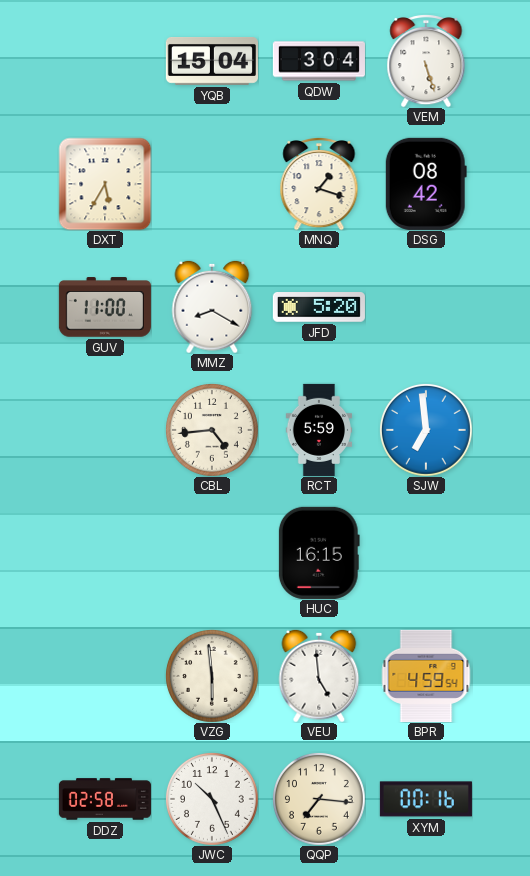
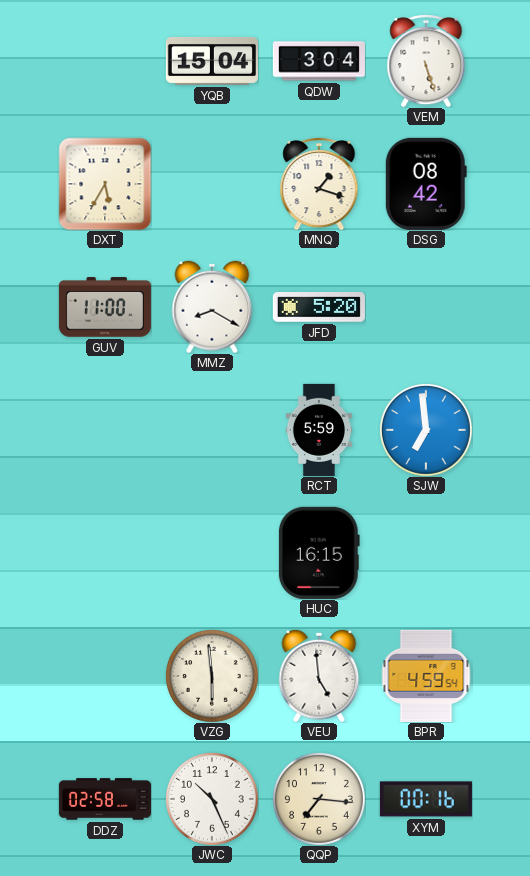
CBL: 4:44 -> none
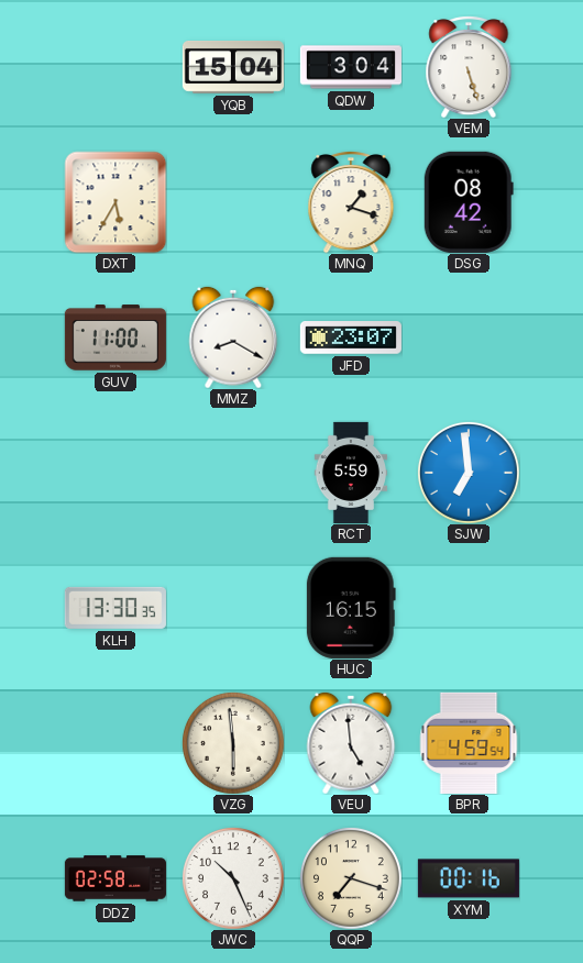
JFD: 5:20 -> 23:07
KLH: none -> 13:30
QQP: 7:16 -> 7:18
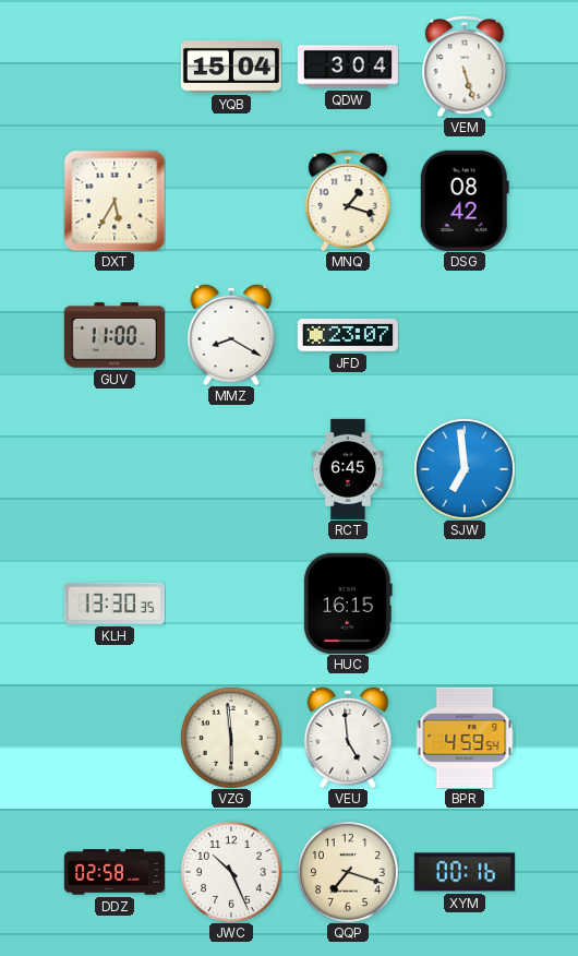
RCT: 5:59 -> 6:45
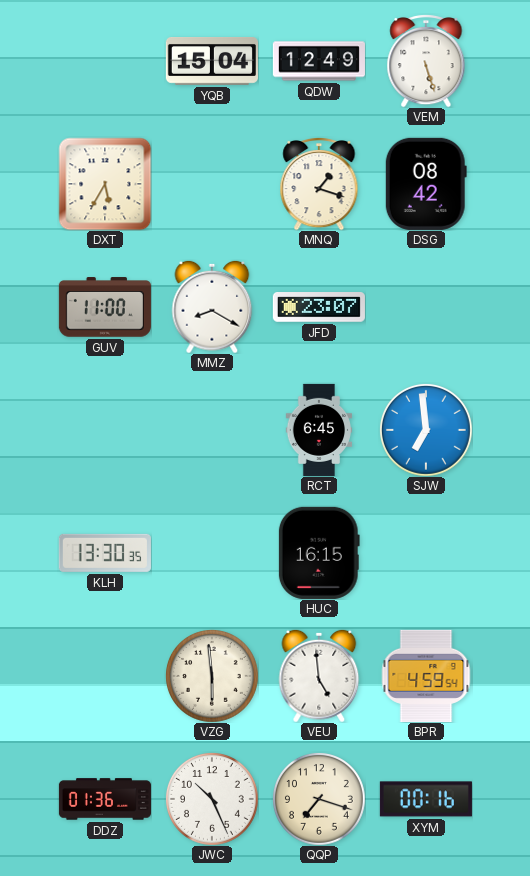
QDW: 3:04 -> 12:49
DDZ: 02:58 -> 01:36
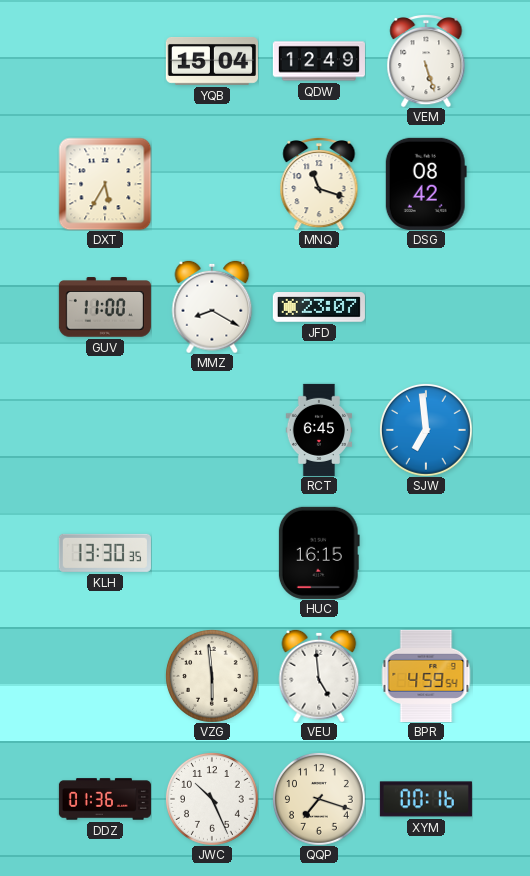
MNQ: 1:18 -> 11:18
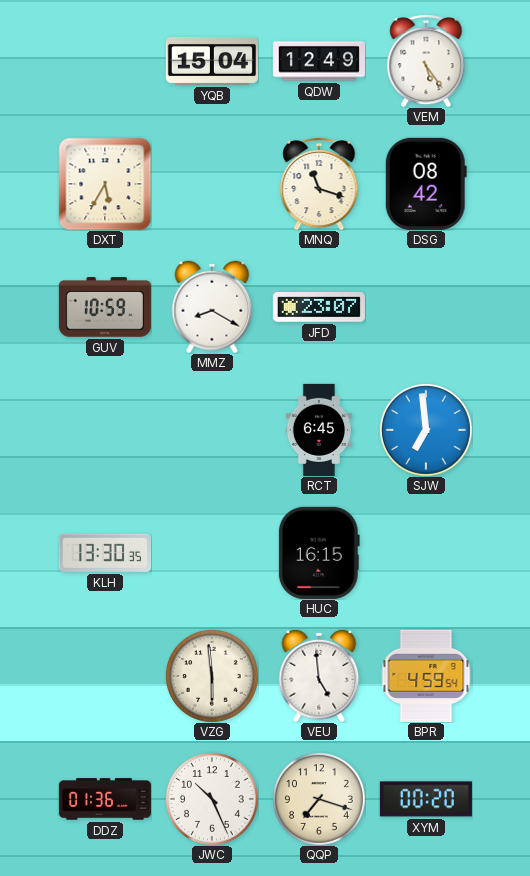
VEM: 5:27 -> 5:24
GUV: 11:00 -> 10:59
XYM: 00:16 -> 00:20
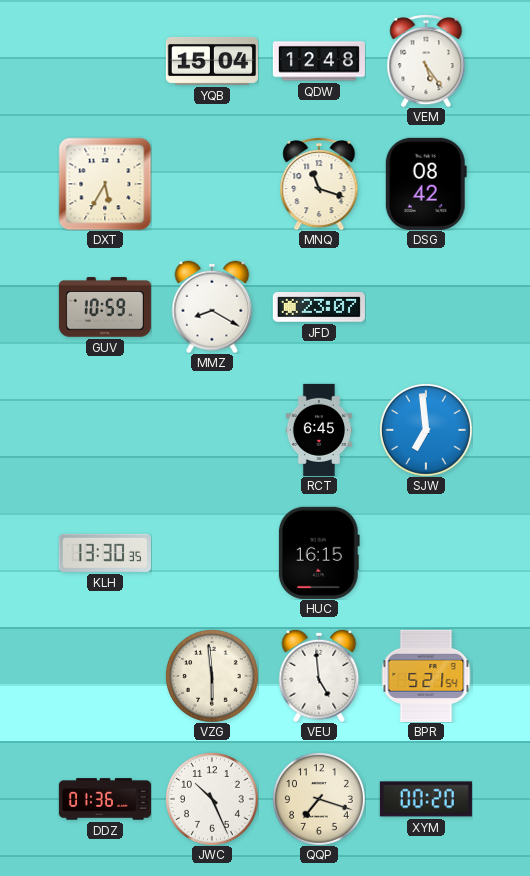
QDW: 12:49 -> 12:48
BPR: 4:59 -> 5:21
